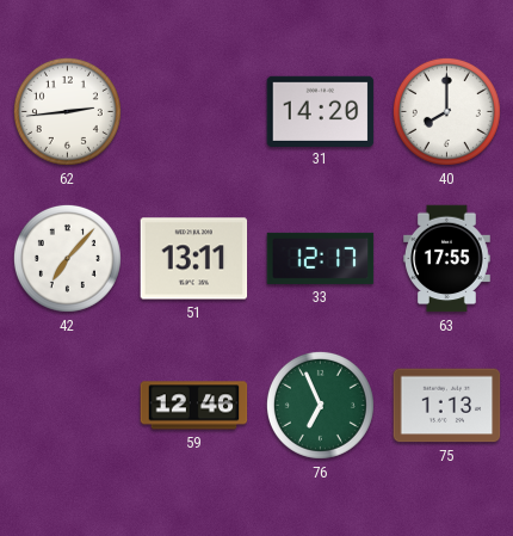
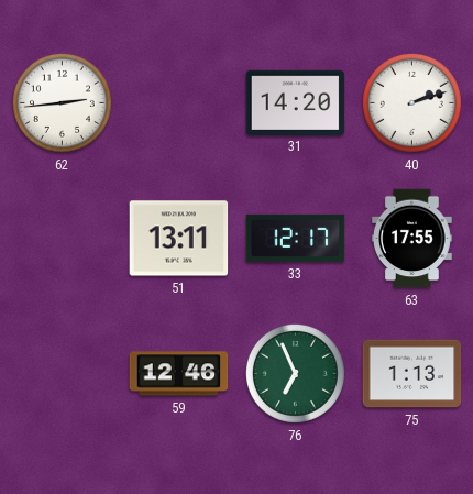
40: 8:00 -> 2:12
42: 7:07 -> none
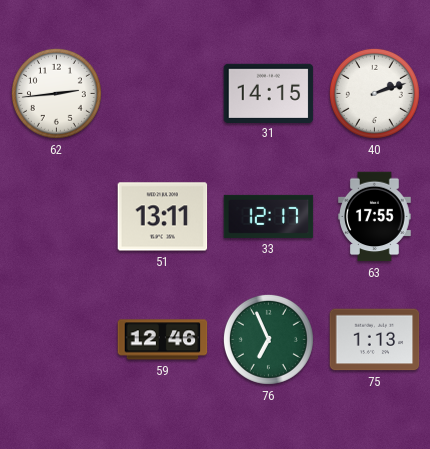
31: 14:20 -> 14:15
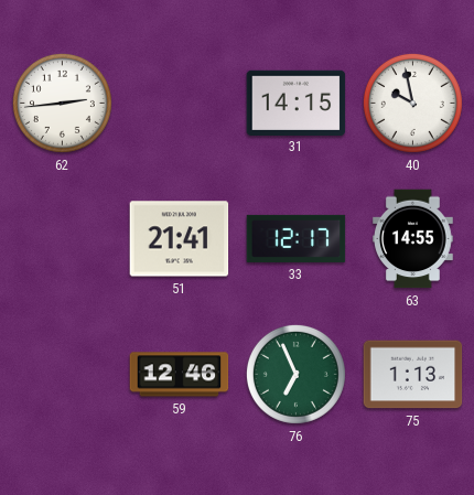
40: 2:12 -> 9:58
51: 13:11 -> 21:41
63: 17:55 -> 14:55
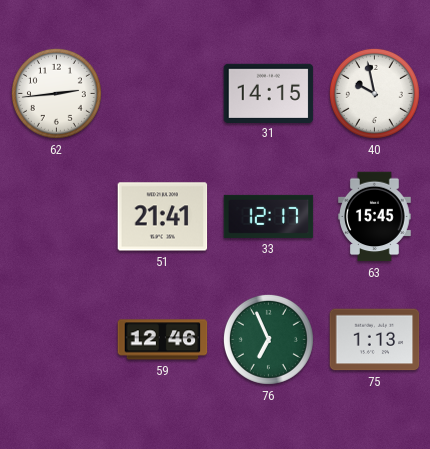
63: 14:55 -> 15:45
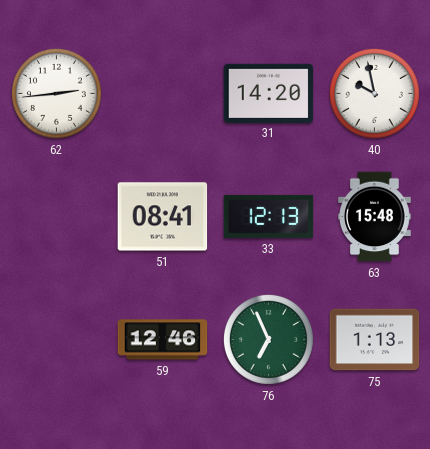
31: 14:15 -> 14:20
51: 21:41 -> 08:41
33: 12:17 -> 12:13
63: 15:45 -> 15:48
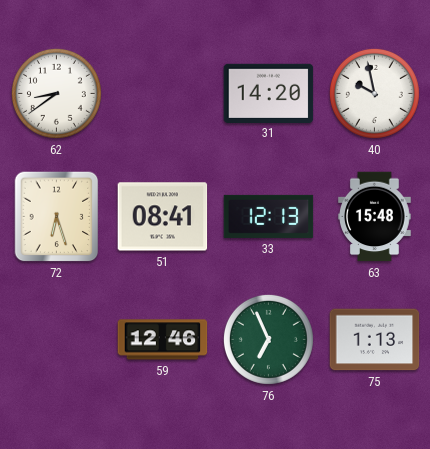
62: 2:44 -> 8:39
72: none -> 6:27
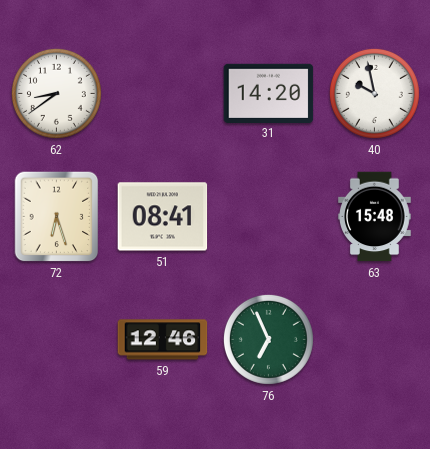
33: 12:13 -> none
75: 1:13 -> none
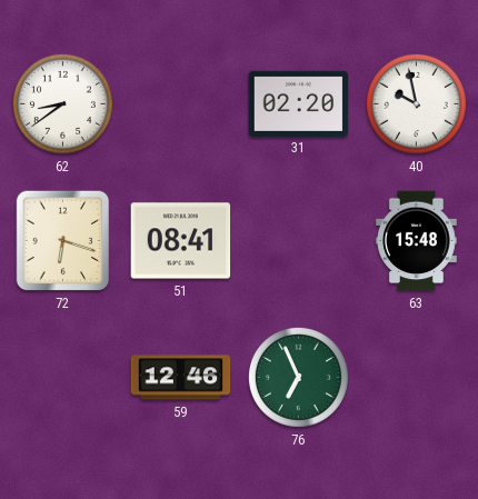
31: 14:20 -> 02:20
72: 6:27 -> 6:18
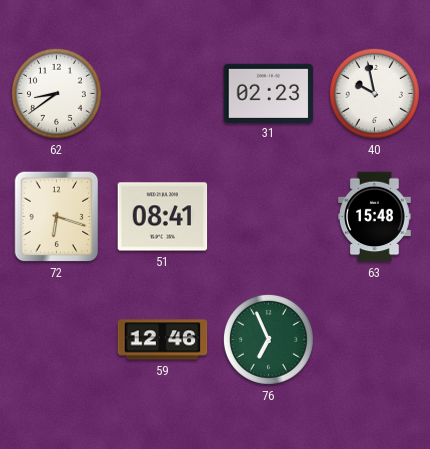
31: 02:20 -> 02:23
